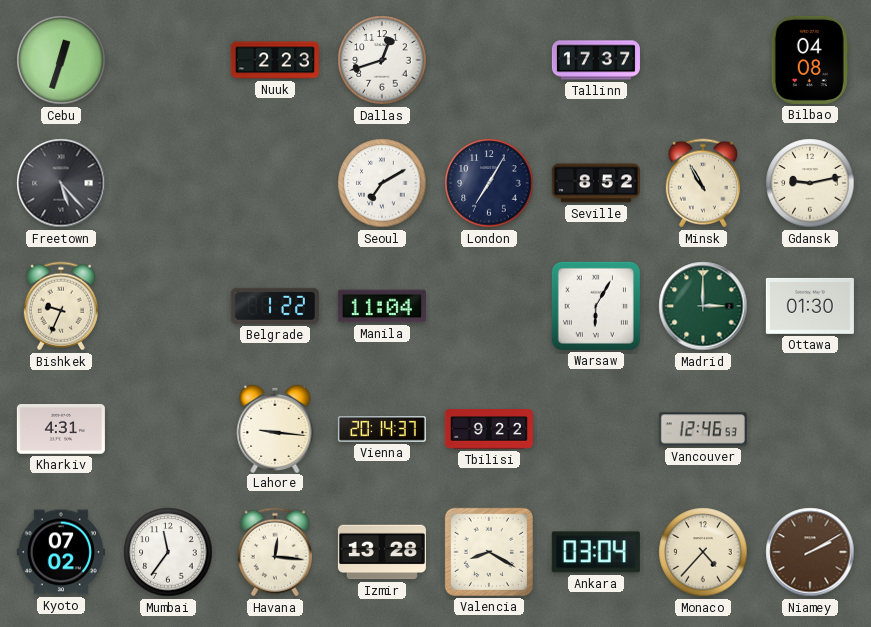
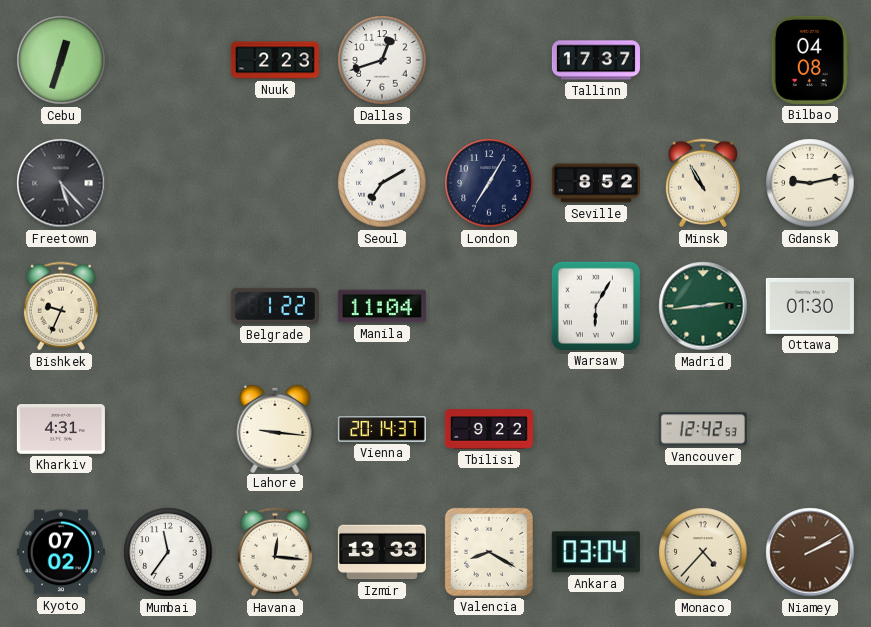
Madrid: 3:00 -> 2:44
Vancouver: 12:46 -> 12:42
Izmir: 13:28 -> 13:33
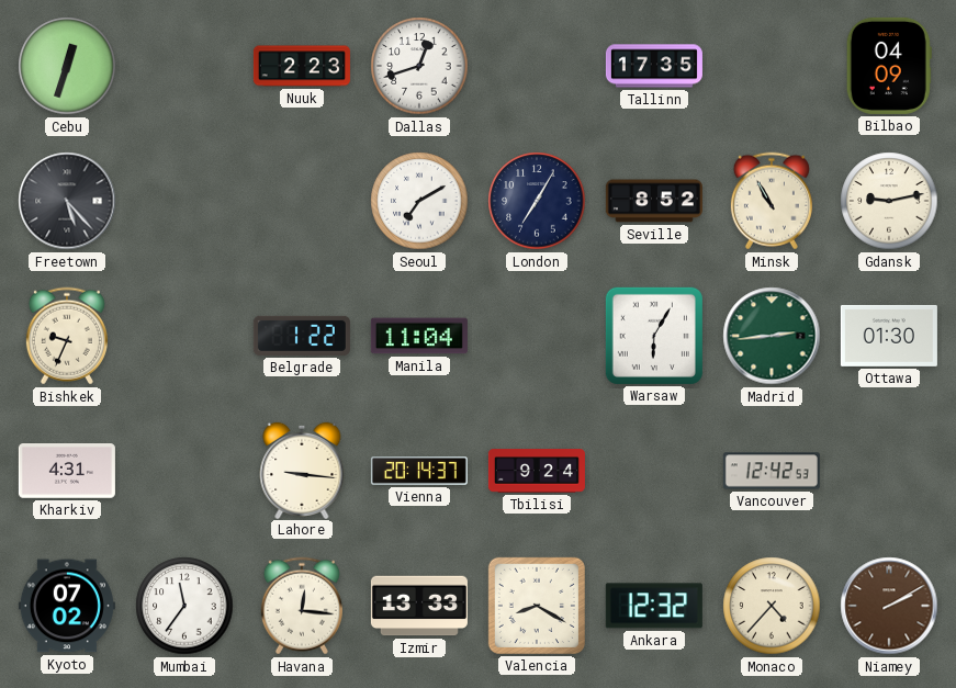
Tallinn: 17:37 -> 17:35
Bilbao: 04:08 -> 04:09
Tbilisi: 9:22 -> 9:24
Ankara: 03:04 -> 12:32
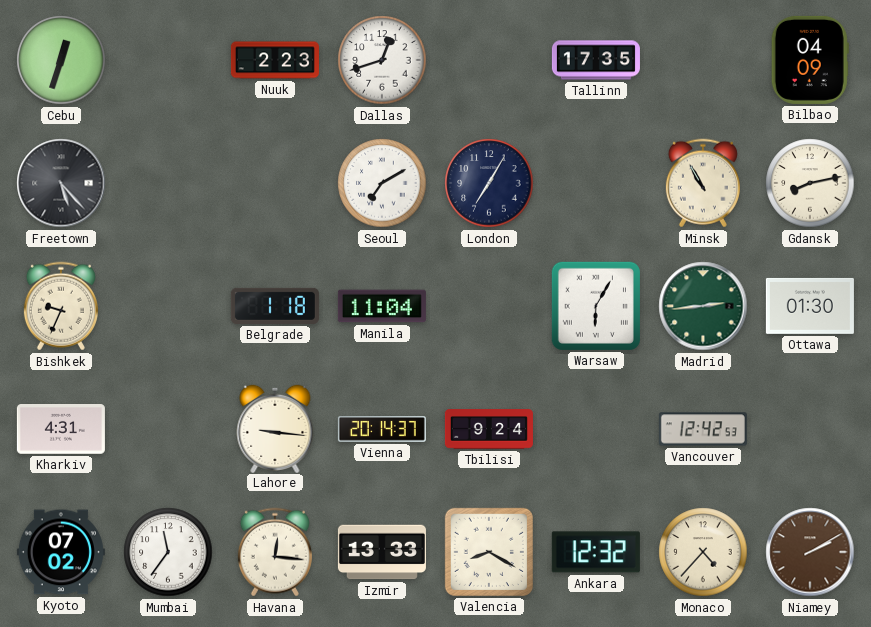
Seville: 8:52 -> none
Gdansk: 9:13 -> 8:13
Belgrade: 1:22 -> 1:18
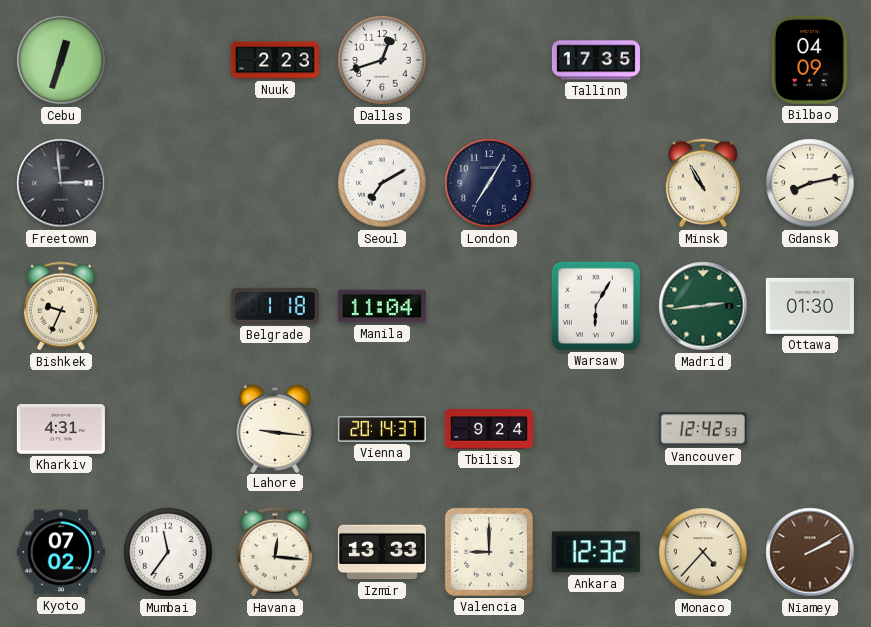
Freetown: 5:23 -> 2:59
Valencia: 8:20 -> 9:00
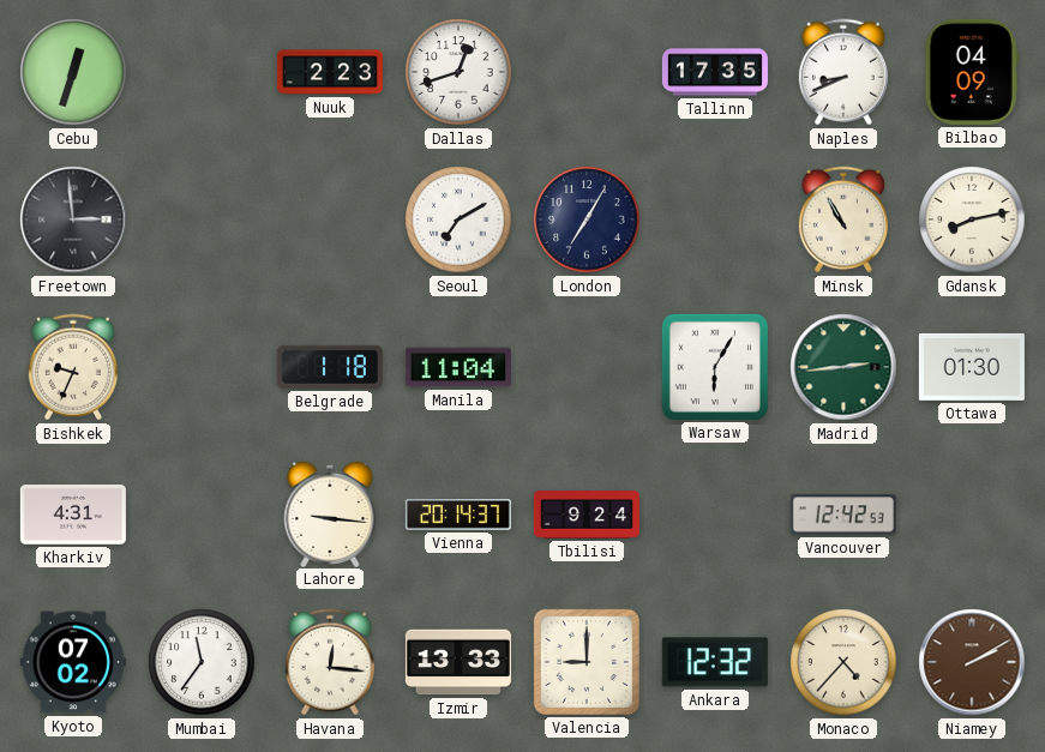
Naples: none -> 8:41
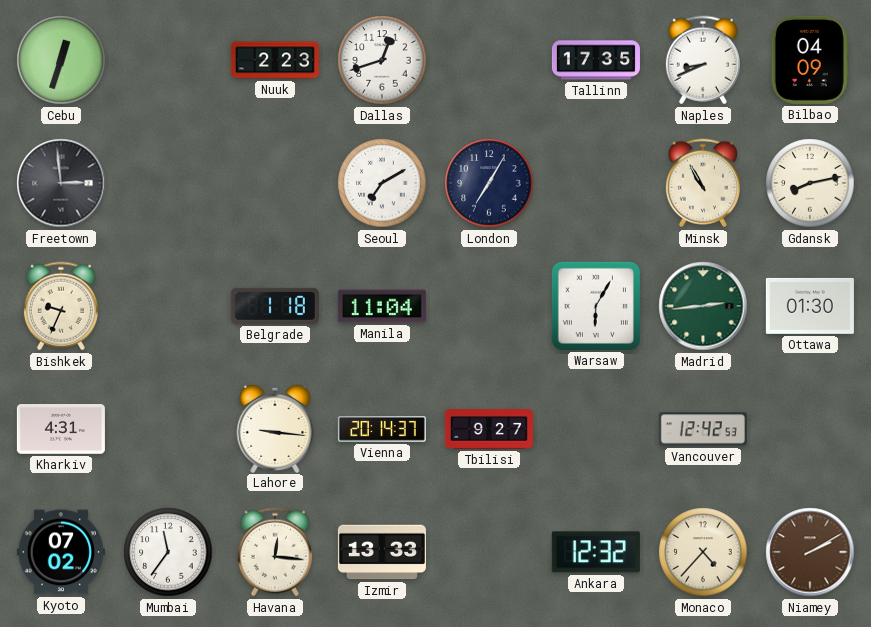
Tbilisi: 9:24 -> 9:27
Valencia: 9:00 -> none
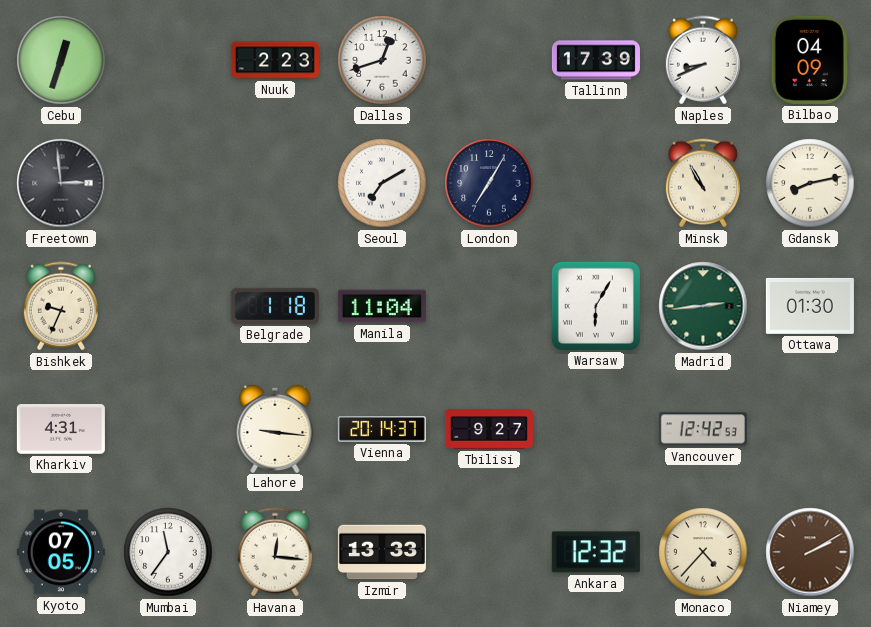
Tallinn: 17:35 -> 17:39
Kyoto: 07:02 -> 07:05
